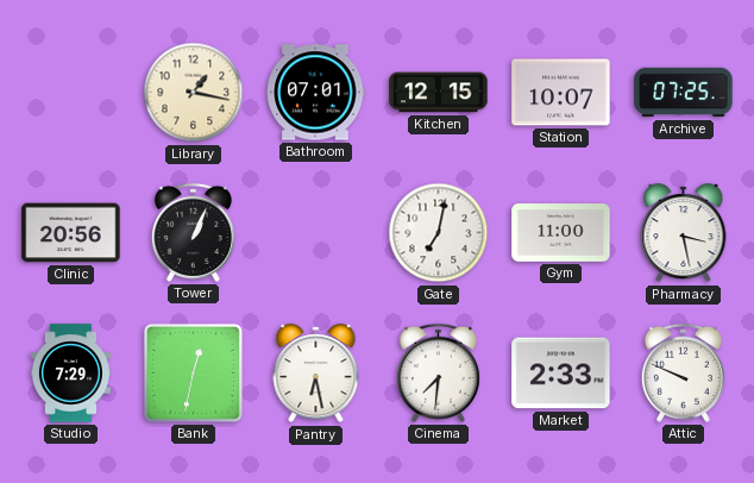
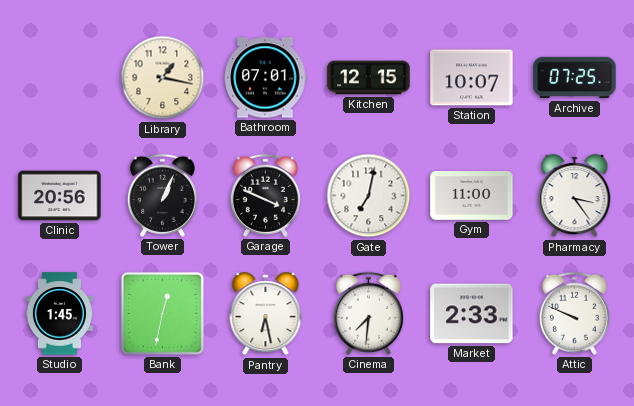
Garage: none -> 3:49
Pharmacy: 3:28 -> 3:24
Studio: 7:29 -> 1:45
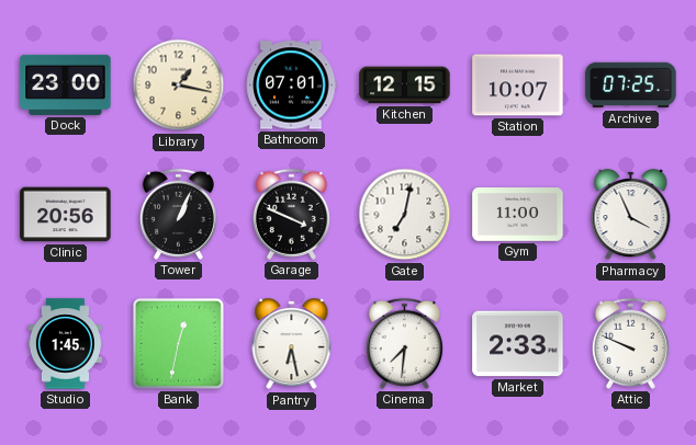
Dock: none -> 23:00
Pharmacy: 3:24 -> 3:56
